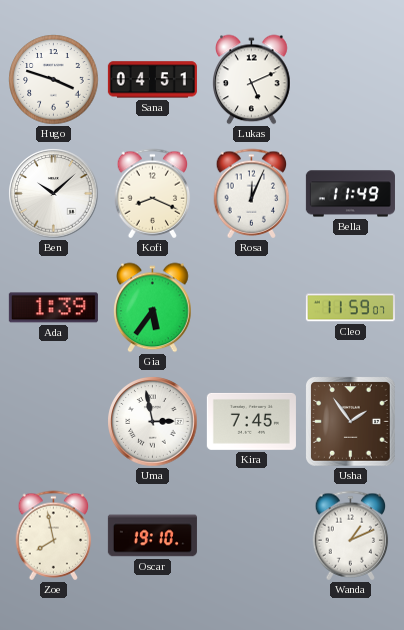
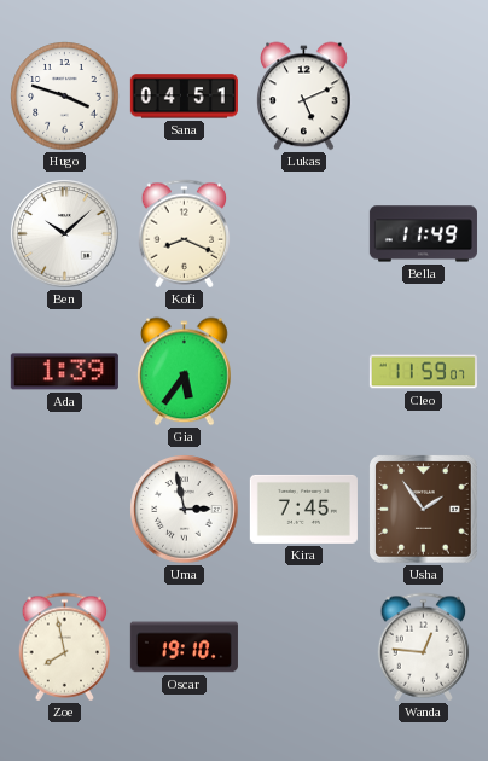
Rosa: 12:04 -> none
Wanda: 1:11 -> 12:46
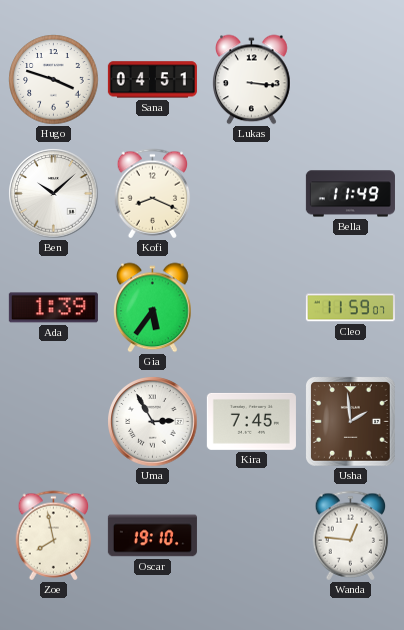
Lukas: 5:11 -> 3:16
Uma: 2:58 -> 2:55
Usha: 1:54 -> 1:59
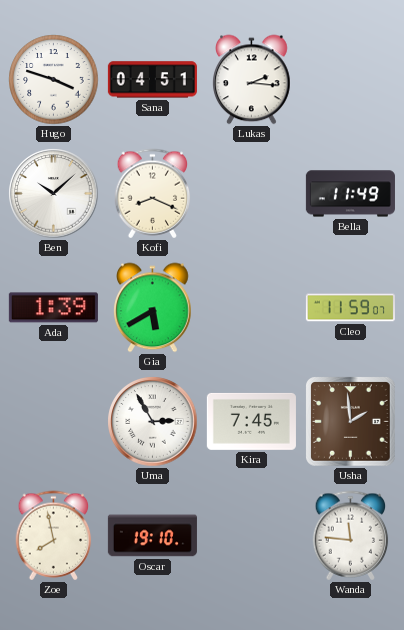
Lukas: 3:16 -> 2:16
Gia: 5:36 -> 5:40
Wanda: 12:46 -> 11:46
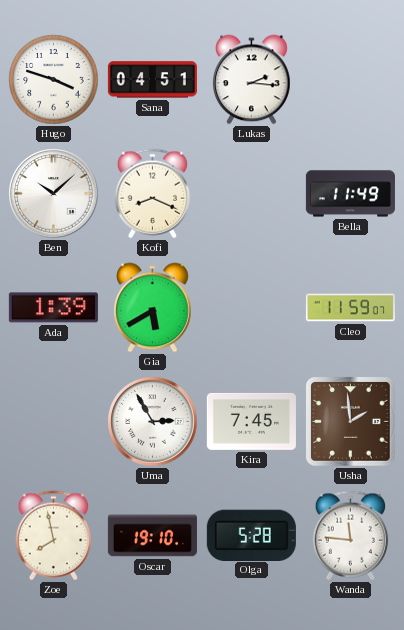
Olga: none -> 5:28
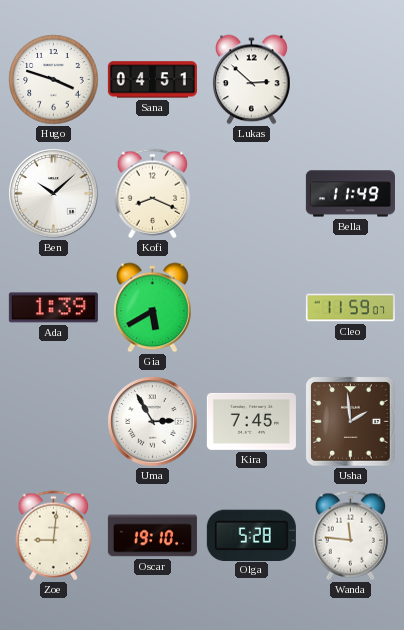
Lukas: 2:16 -> 2:52
Zoe: 7:58 -> 9:01
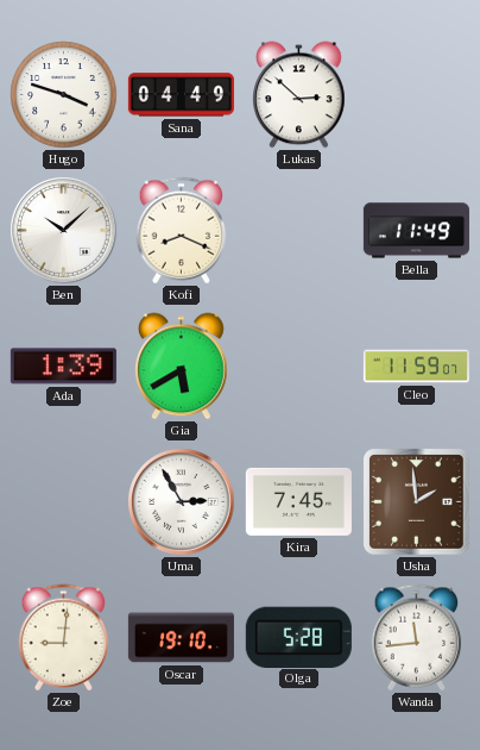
Sana: 04:51 -> 04:49
Wanda: 11:46 -> 11:44
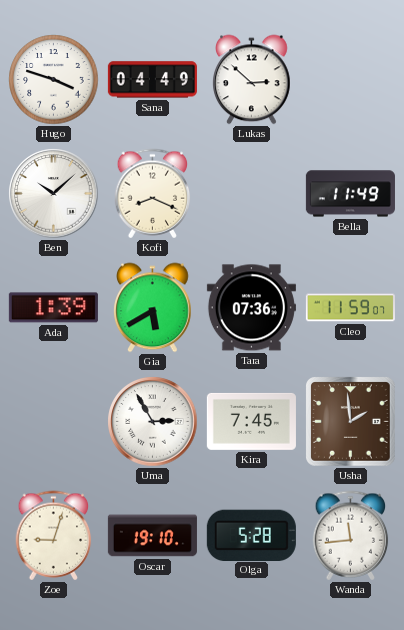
Tara: none -> 07:36
Zoe: 9:01 -> 9:03
